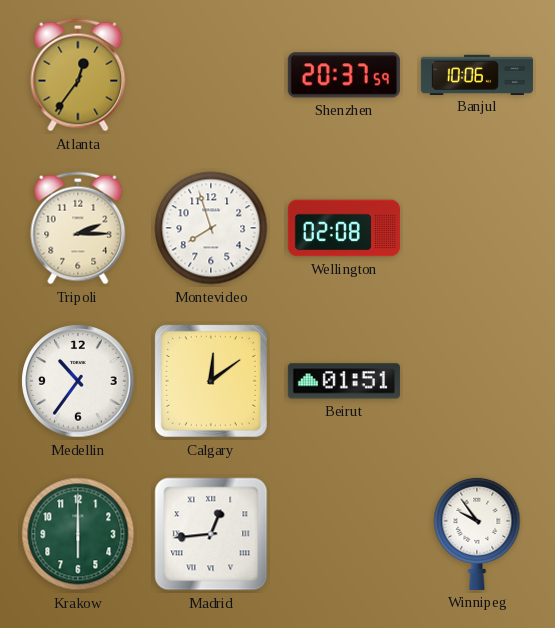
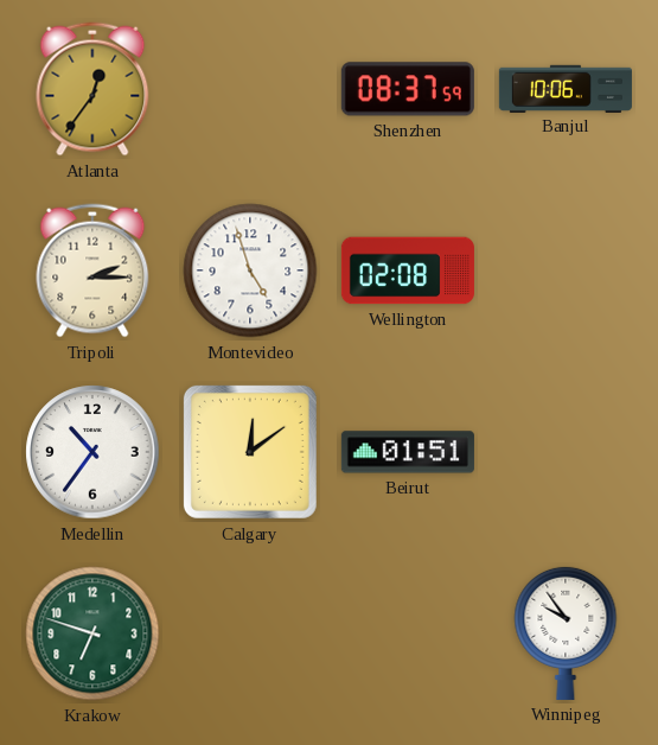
Shenzhen: 20:37 -> 08:37
Montevideo: 7:57 -> 4:57
Krakow: 6:00 -> 6:48
Madrid: 12:44 -> none
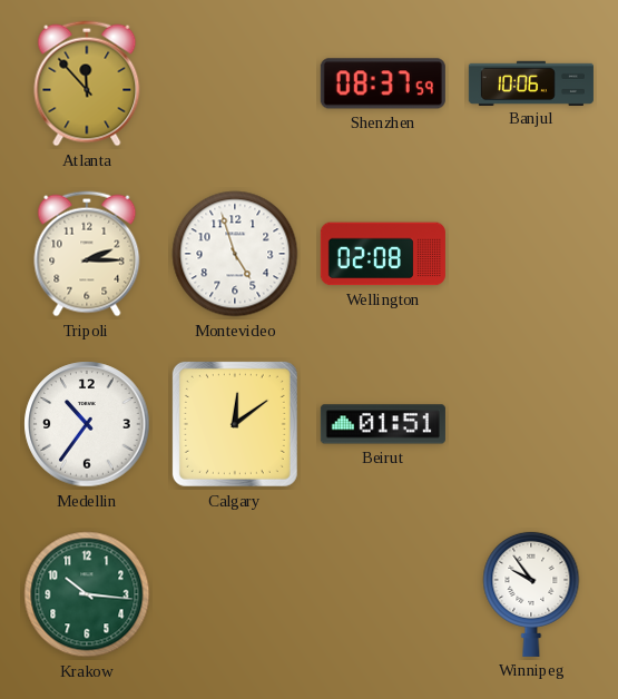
Atlanta: 12:36 -> 11:53
Krakow: 6:48 -> 10:16
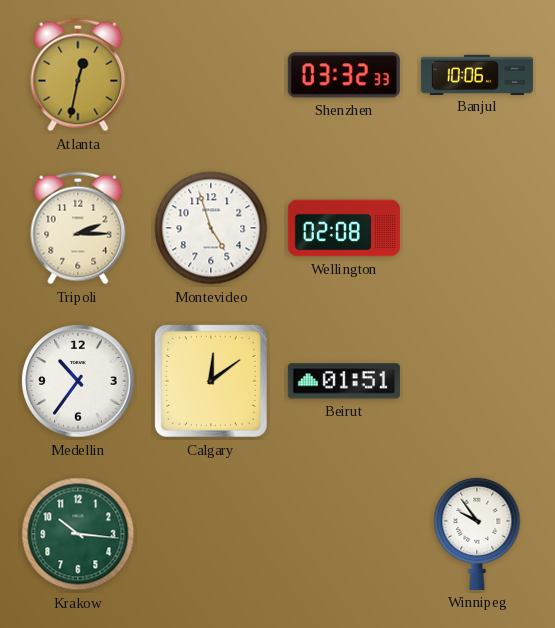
Atlanta: 11:53 -> 12:32
Shenzhen: 08:37 -> 03:32
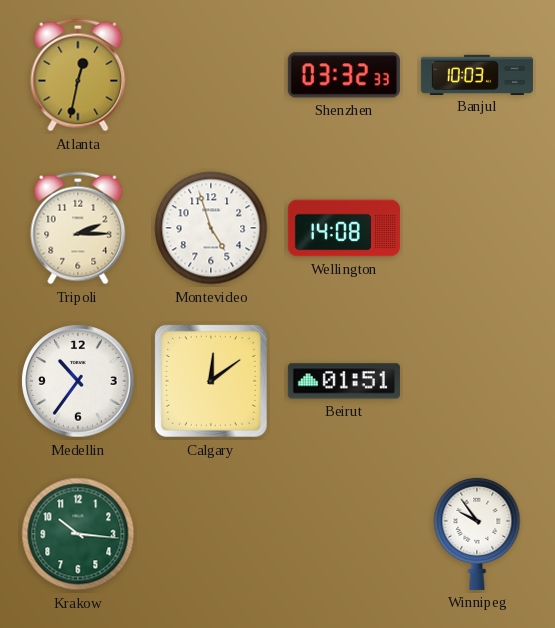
Banjul: 10:06 -> 10:03
Wellington: 02:08 -> 14:08
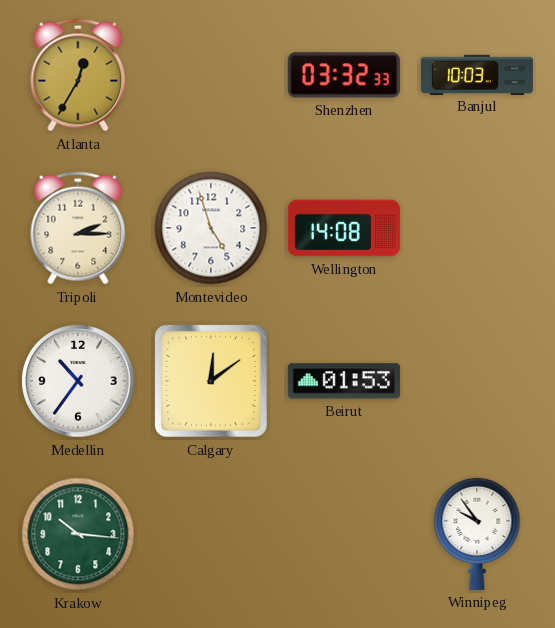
Atlanta: 12:32 -> 12:35
Beirut: 01:51 -> 01:53
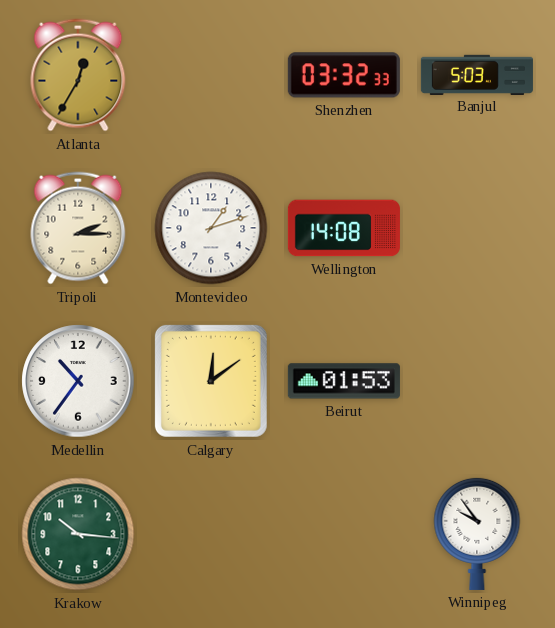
Banjul: 10:03 -> 5:03
Montevideo: 4:57 -> 1:12
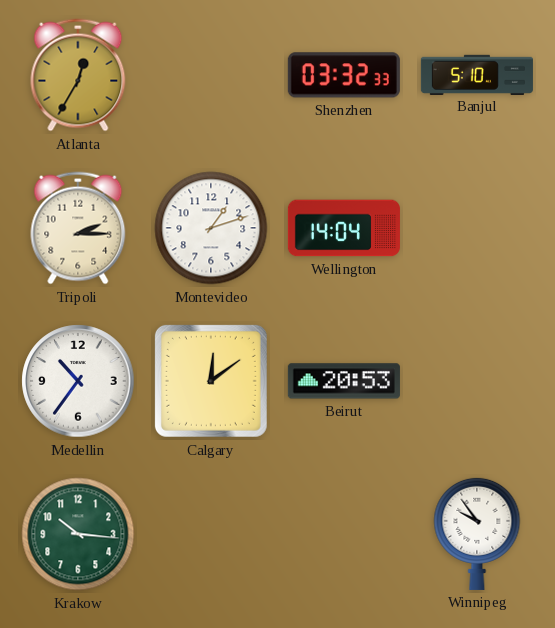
Banjul: 5:03 -> 5:10
Wellington: 14:08 -> 14:04
Beirut: 01:53 -> 20:53
